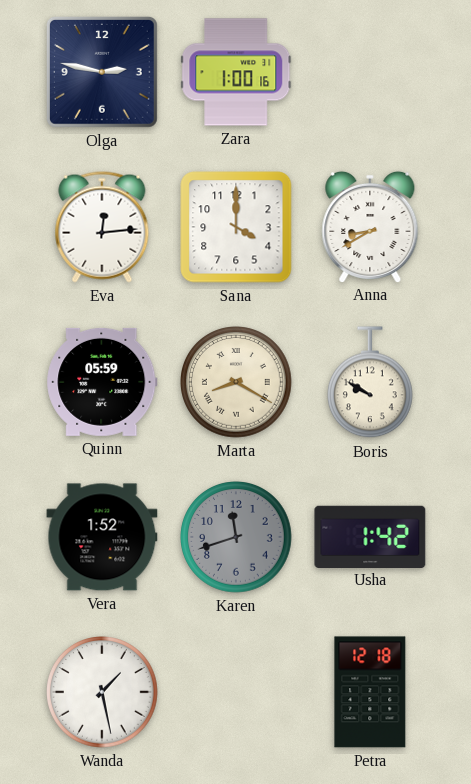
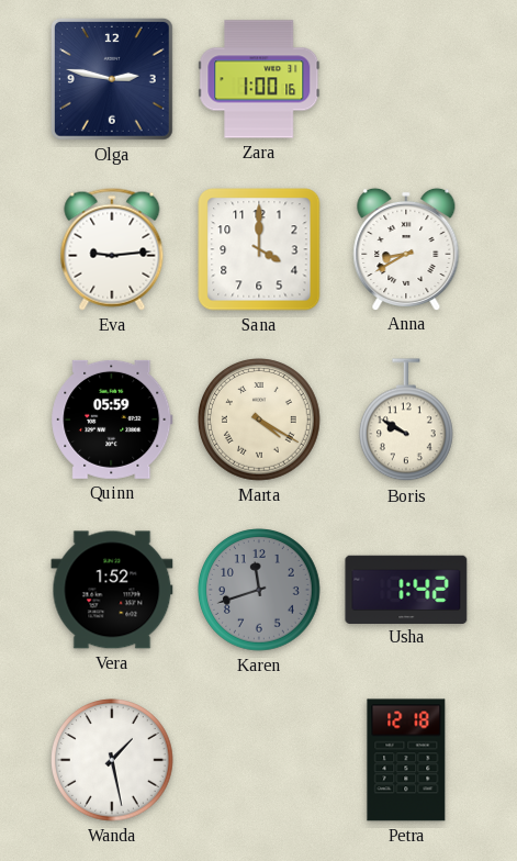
Eva: 12:14 -> 9:14
Marta: 8:20 -> 4:20
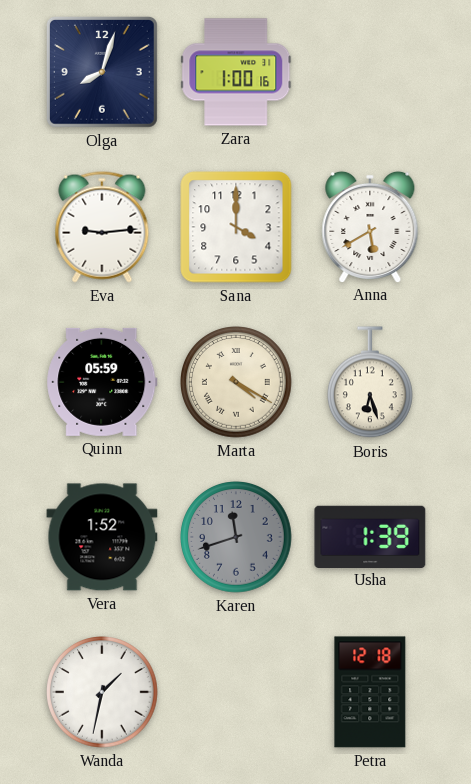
Olga: 2:47 -> 8:03
Anna: 8:40 -> 5:40
Boris: 9:50 -> 6:27
Usha: 1:42 -> 1:39
Wanda: 1:28 -> 1:32
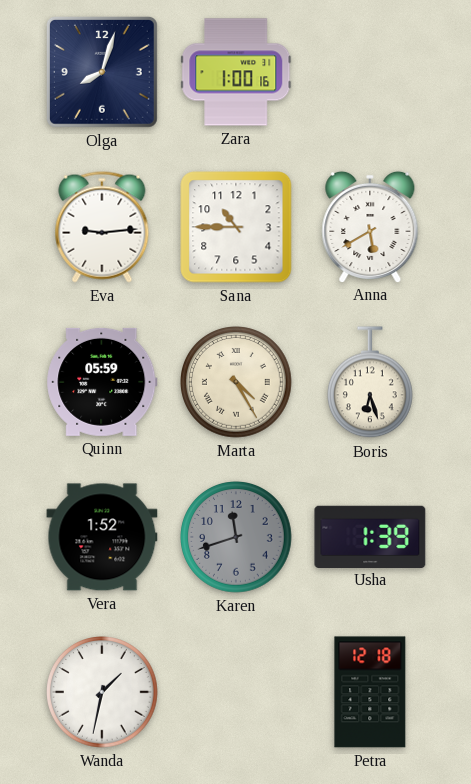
Sana: 4:00 -> 10:45
Marta: 4:20 -> 4:25
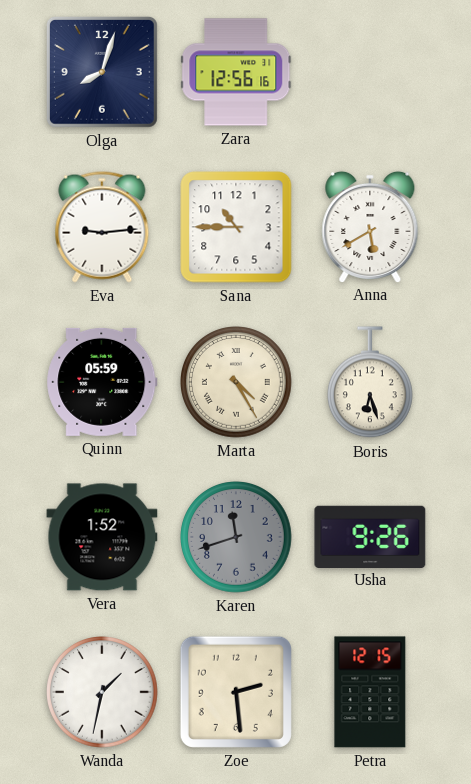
Zara: 1:00 -> 12:56
Usha: 1:39 -> 9:26
Zoe: none -> 2:29
Petra: 12:18 -> 12:15
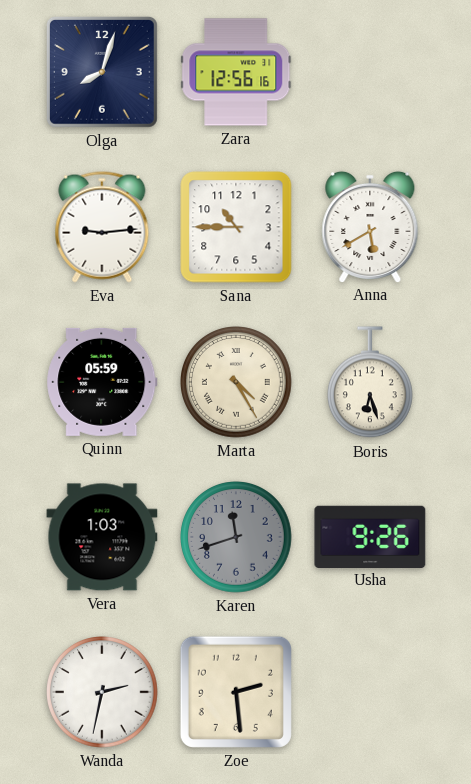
Vera: 1:52 -> 1:03
Wanda: 1:32 -> 2:32
Petra: 12:15 -> none
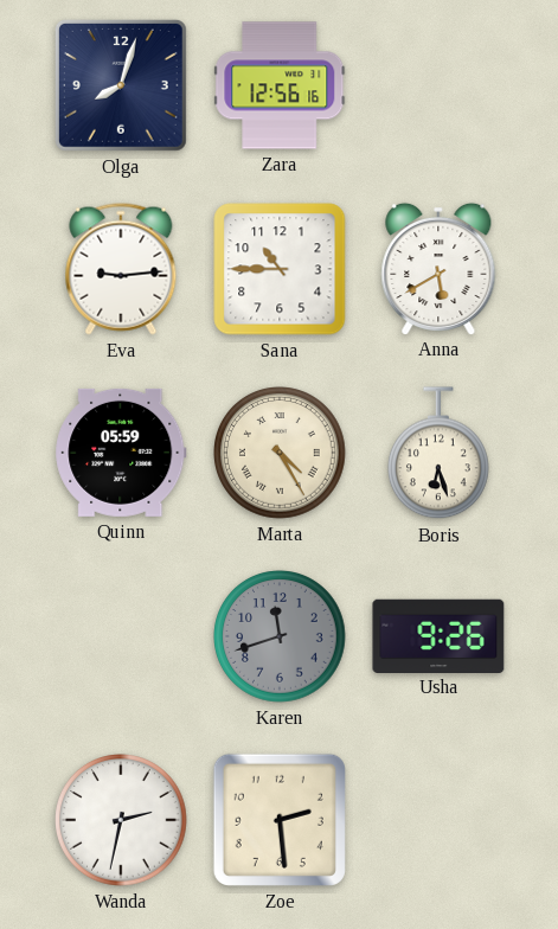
Vera: 1:03 -> none
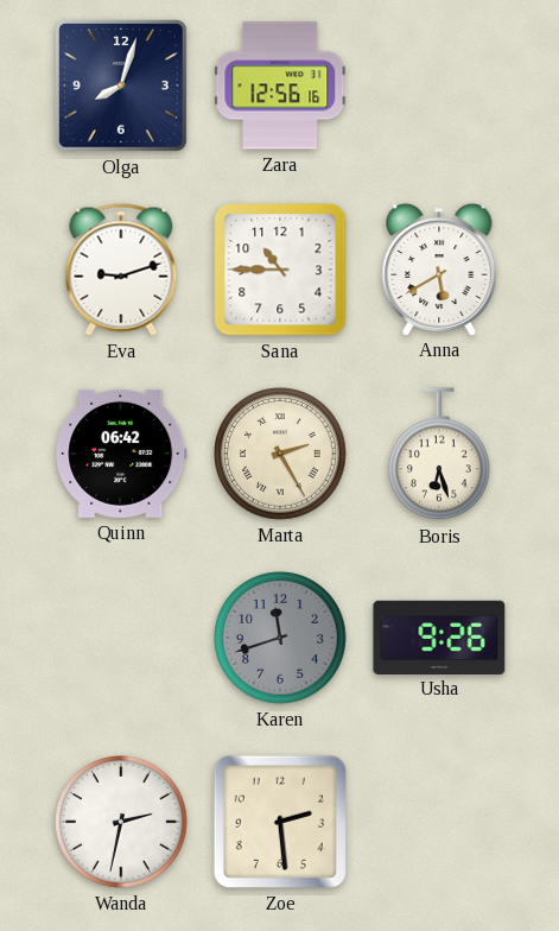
Eva: 9:14 -> 9:12
Quinn: 05:59 -> 06:42
Marta: 4:25 -> 2:25
